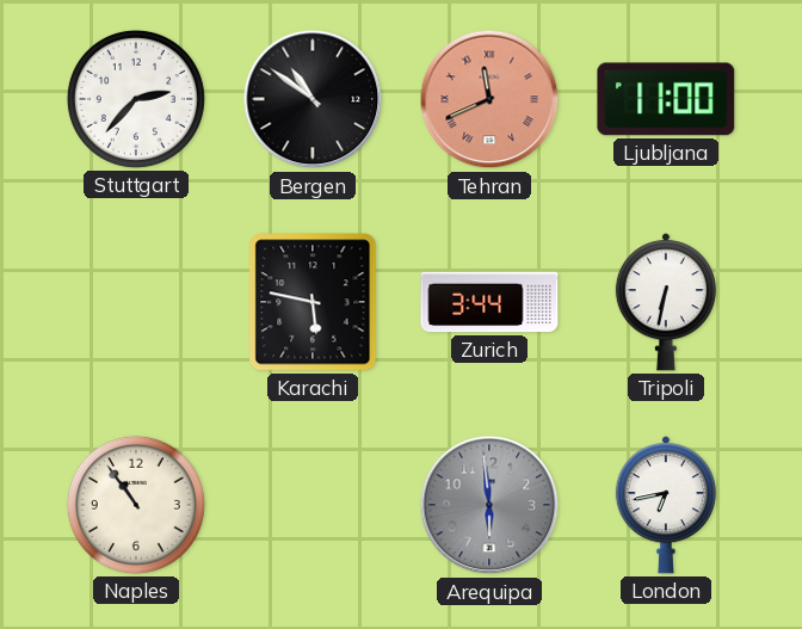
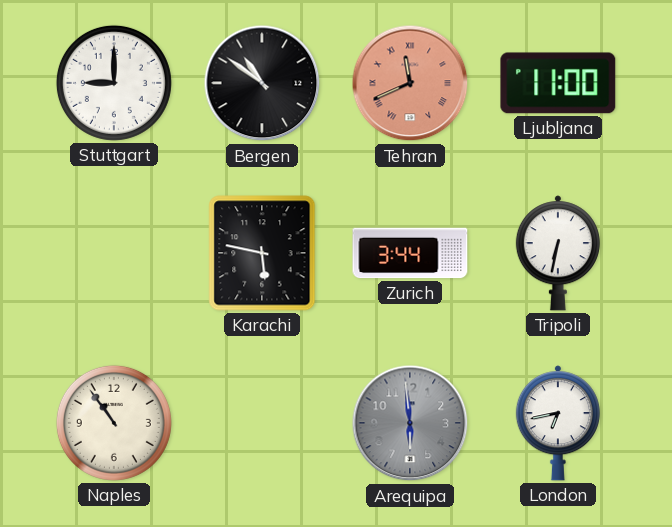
Stuttgart: 2:37 -> 9:00
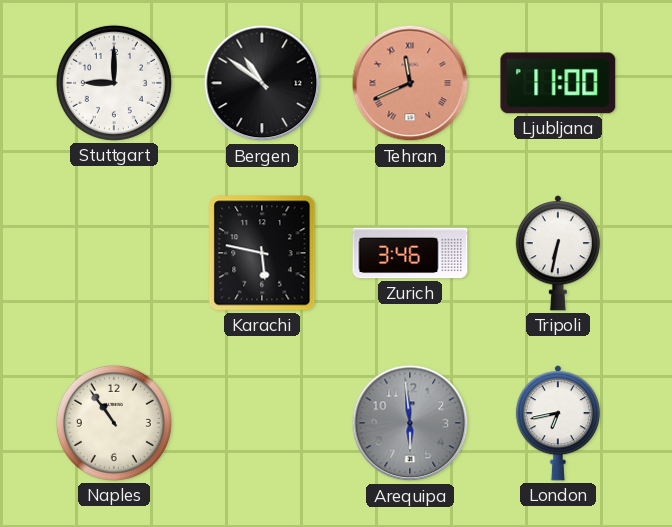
Zurich: 3:44 -> 3:46
